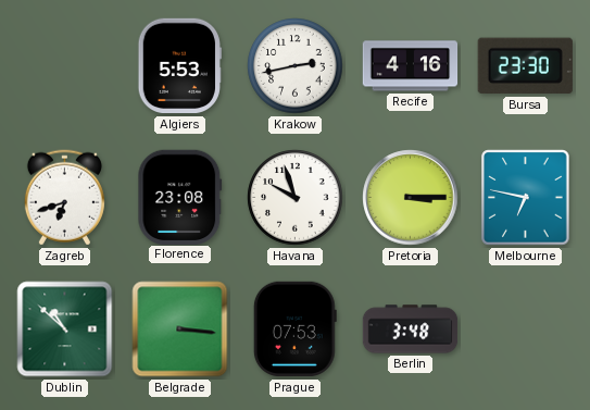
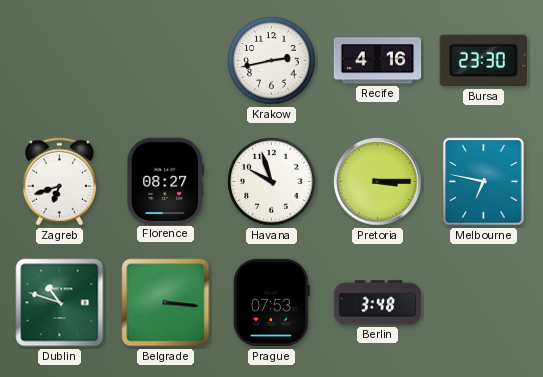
Algiers: 5:53 -> none
Florence: 23:08 -> 08:27
Dublin: 10:52 -> 10:48
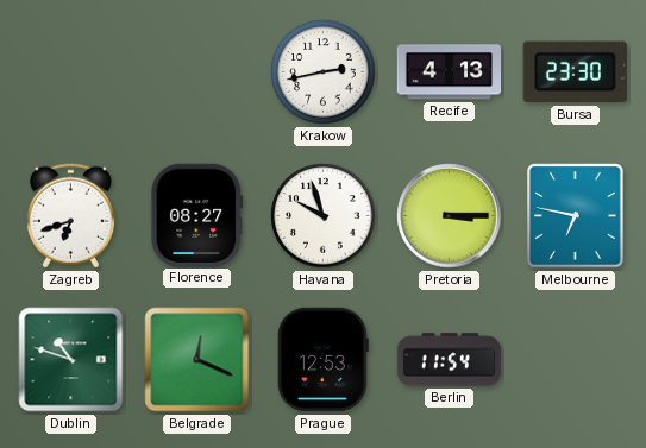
Recife: 4:16 -> 4:13
Belgrade: 3:16 -> 12:19
Prague: 07:53 -> 12:53
Berlin: 3:48 -> 11:54
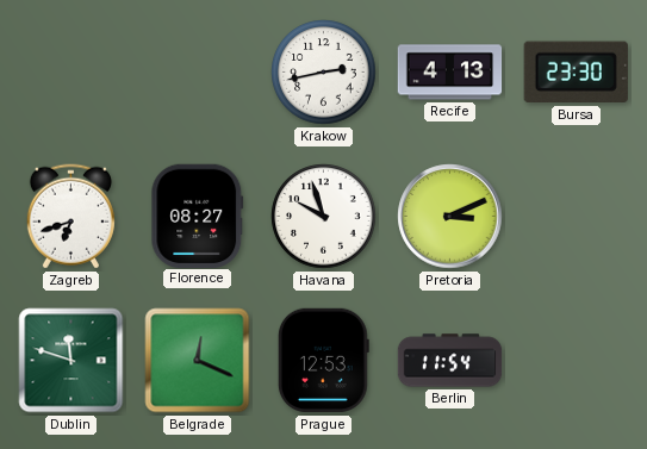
Pretoria: 3:15 -> 3:11
Melbourne: 6:47 -> none
Dublin: 10:48 -> 11:48
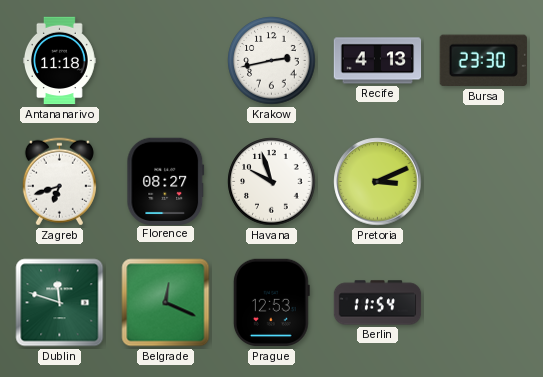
Antananarivo: none -> 11:18
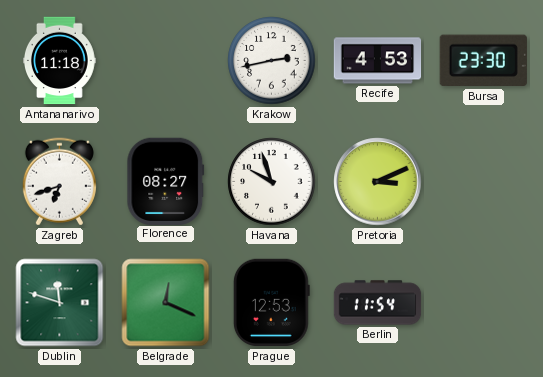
Recife: 4:13 -> 4:53
